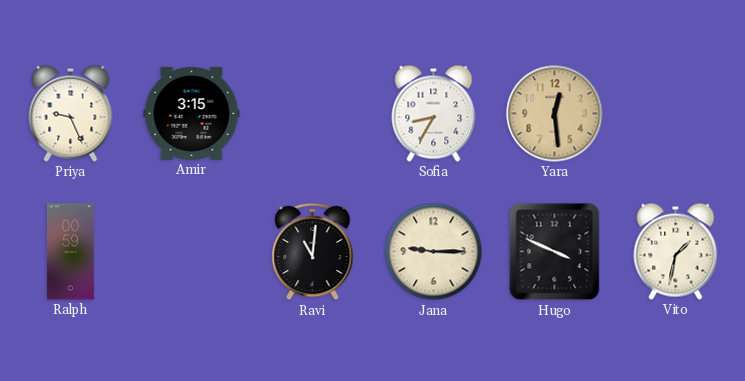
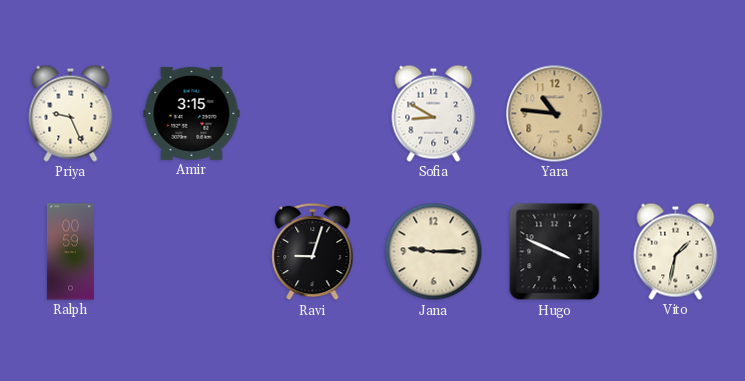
Sofia: 8:35 -> 8:50
Yara: 12:29 -> 10:46
Ravi: 11:01 -> 9:03
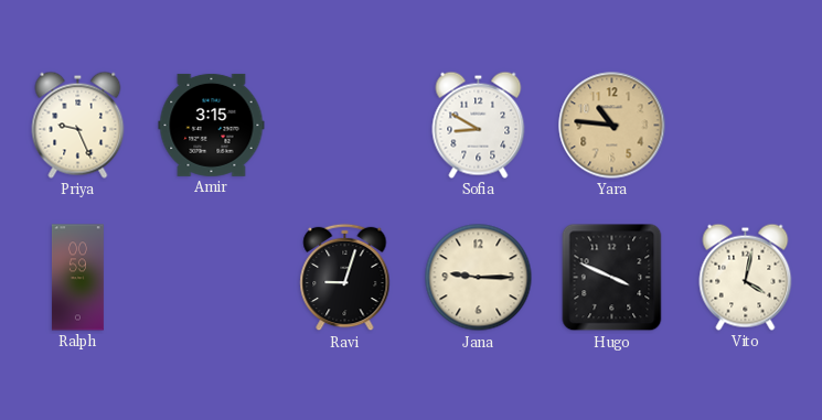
Vito: 1:32 -> 4:02
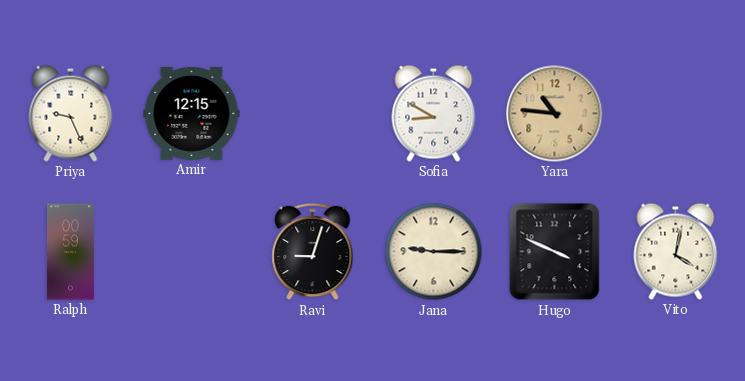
Amir: 3:15 -> 12:15
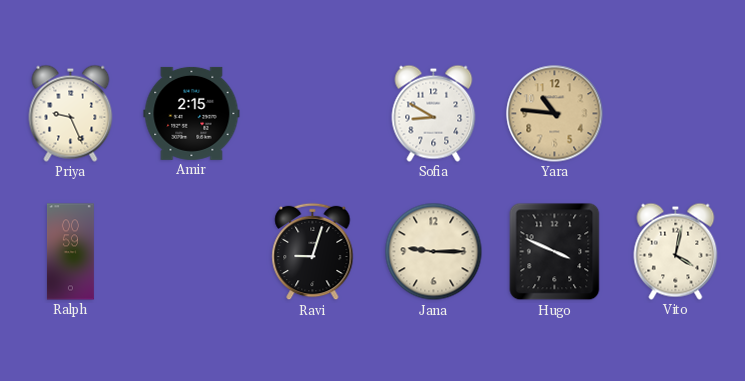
Amir: 12:15 -> 2:15
